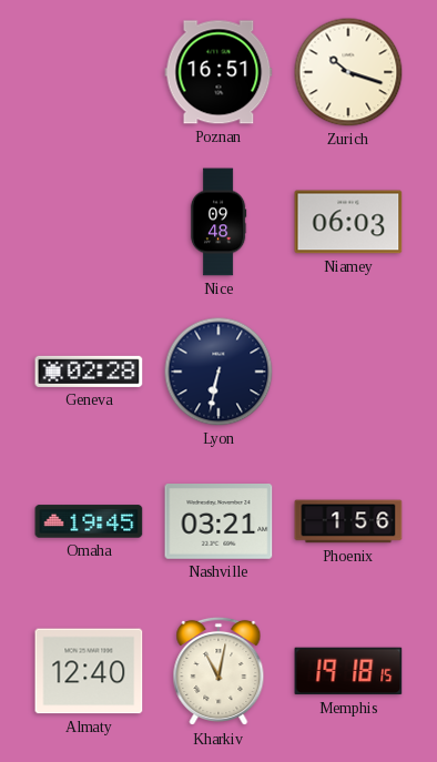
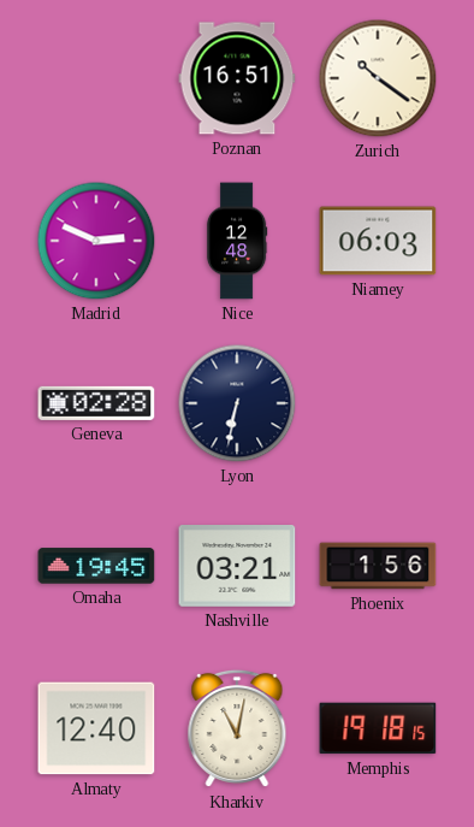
Zurich: 10:18 -> 10:21
Madrid: none -> 2:49
Nice: 09:48 -> 12:48
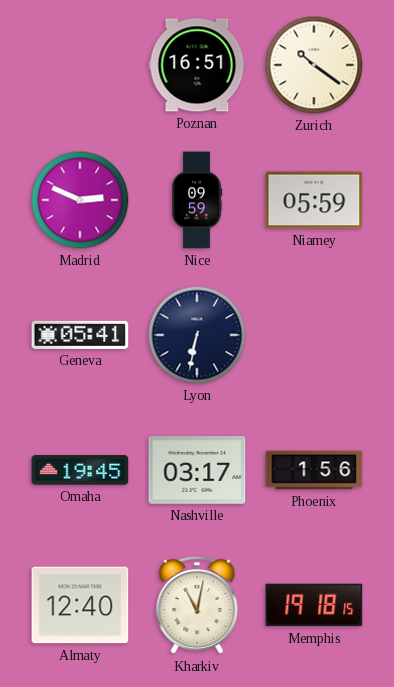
Nice: 12:48 -> 09:59
Niamey: 06:03 -> 05:59
Geneva: 02:28 -> 05:41
Nashville: 03:21 -> 03:17
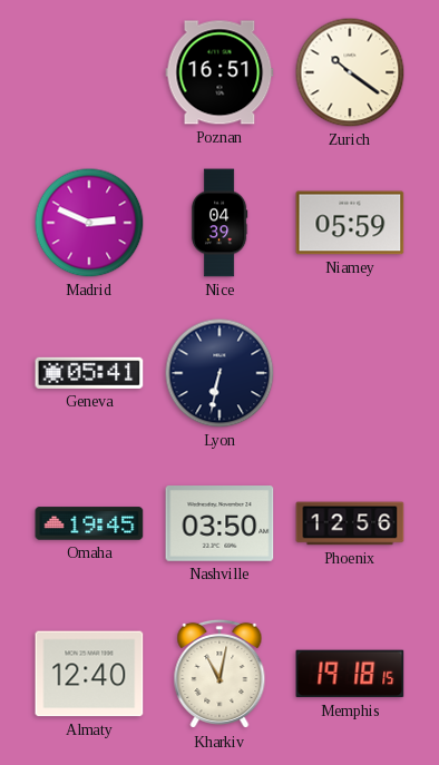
Nice: 09:59 -> 04:39
Nashville: 03:17 -> 03:50
Phoenix: 1:56 -> 12:56
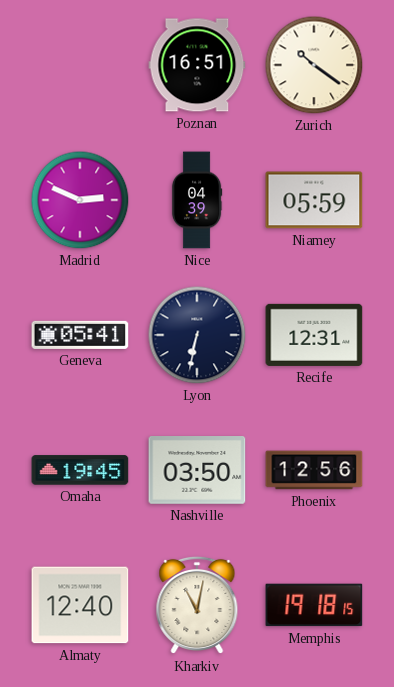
Recife: none -> 12:31
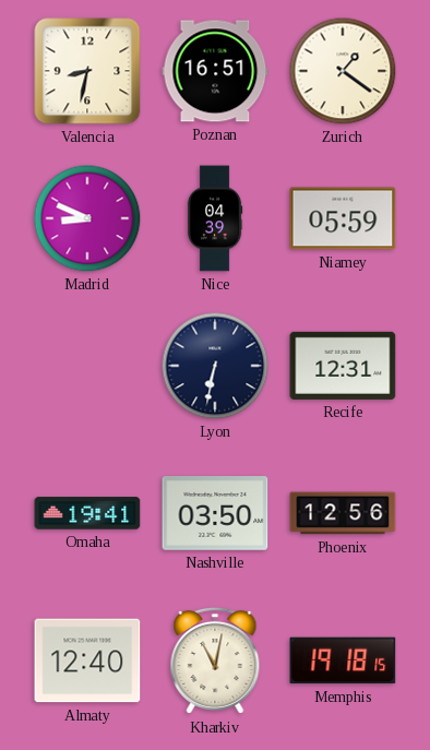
Valencia: none -> 8:32
Zurich: 10:21 -> 1:21
Madrid: 2:49 -> 8:49
Geneva: 05:41 -> none
Omaha: 19:45 -> 19:41
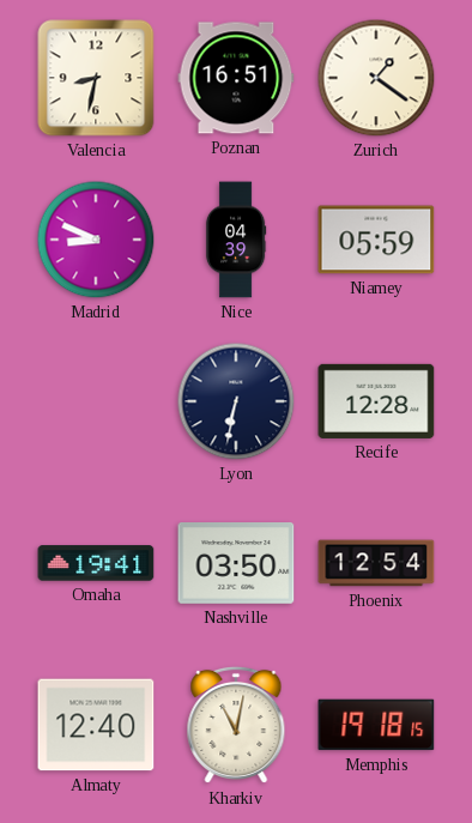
Recife: 12:31 -> 12:28
Phoenix: 12:56 -> 12:54
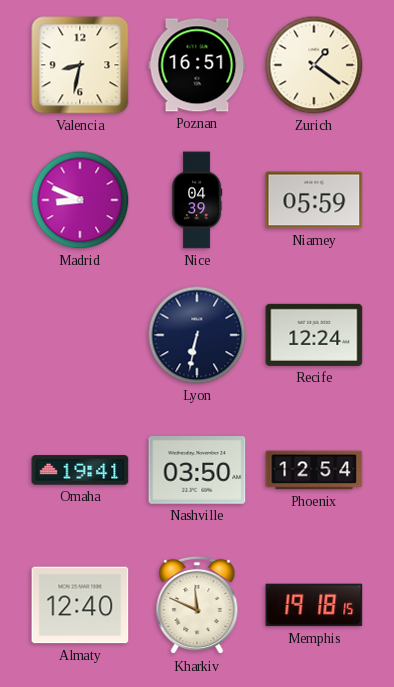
Recife: 12:28 -> 12:24
Kharkiv: 11:02 -> 11:49
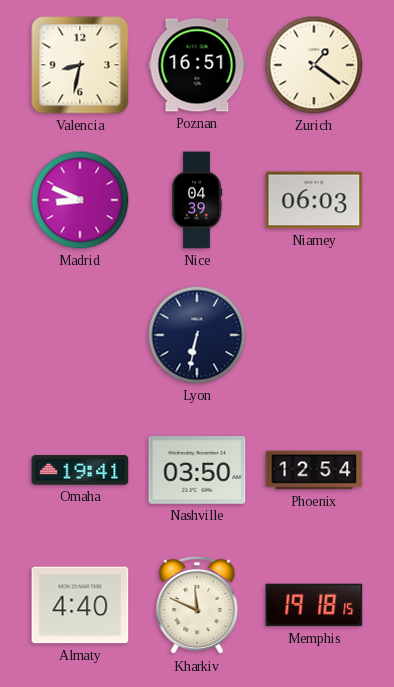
Niamey: 05:59 -> 06:03
Recife: 12:24 -> none
Almaty: 12:40 -> 4:40
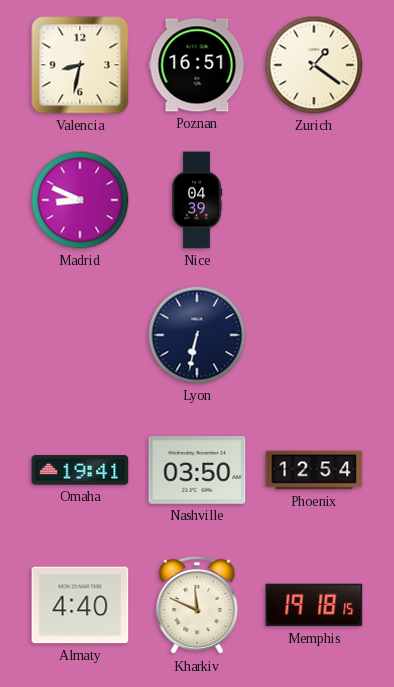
Niamey: 06:03 -> none
